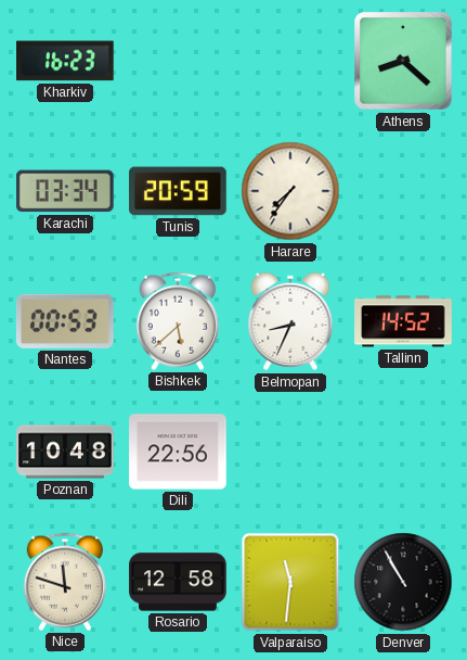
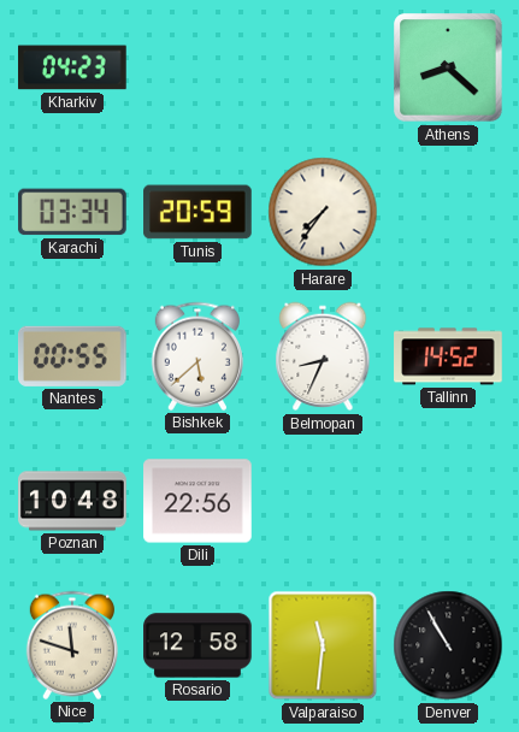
Kharkiv: 16:23 -> 04:23
Nantes: 00:53 -> 00:55
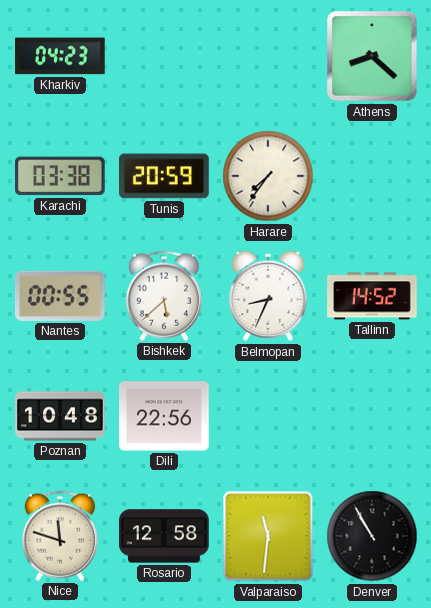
Karachi: 03:34 -> 03:38
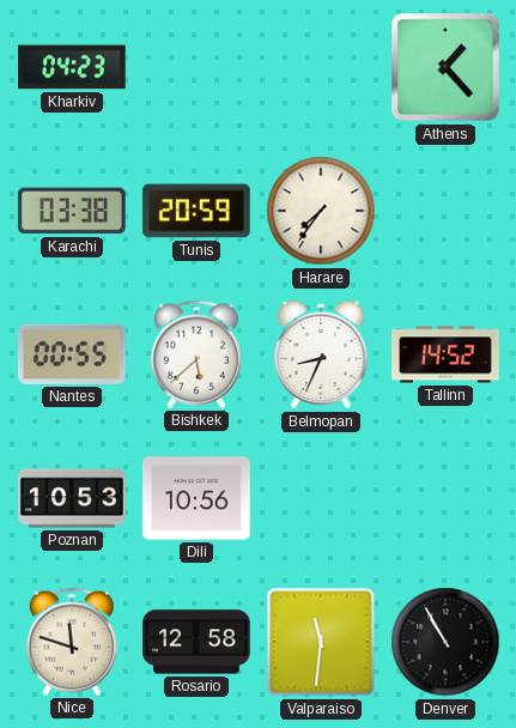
Athens: 8:22 -> 1:23
Poznan: 10:48 -> 10:53
Dili: 22:56 -> 10:56
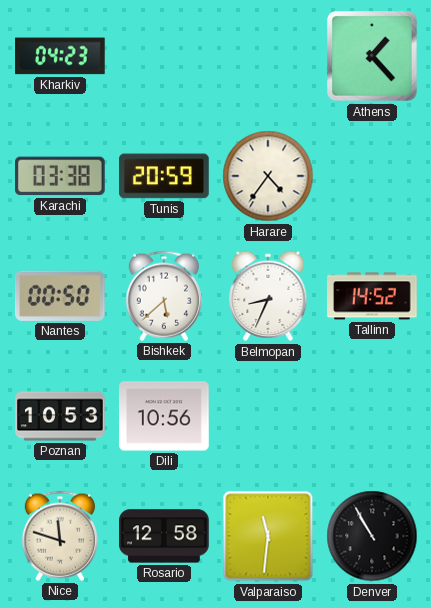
Harare: 7:36 -> 4:36
Nantes: 00:55 -> 00:50
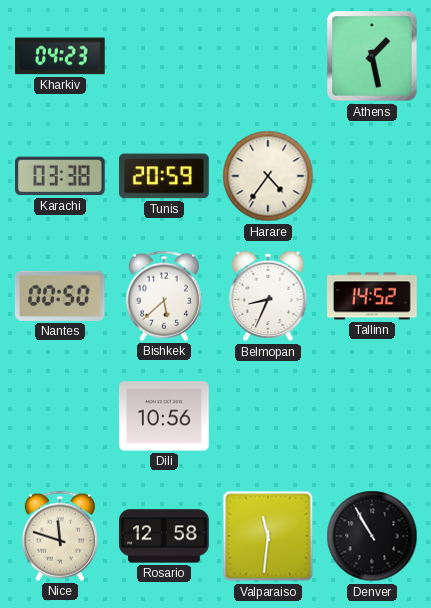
Athens: 1:23 -> 1:28
Poznan: 10:53 -> none
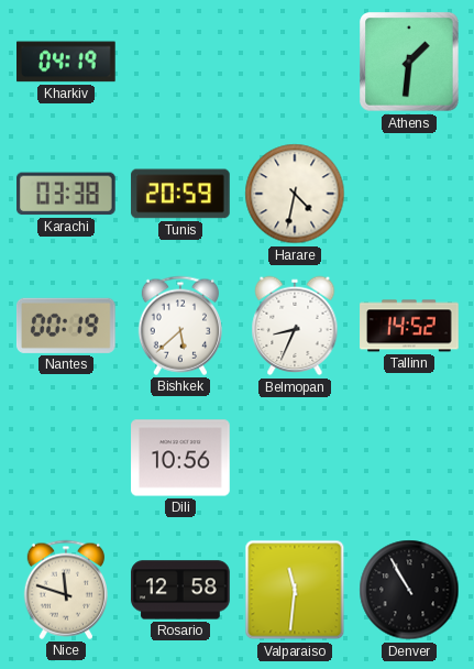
Kharkiv: 04:23 -> 04:19
Athens: 1:28 -> 1:31
Harare: 4:36 -> 4:32
Nantes: 00:50 -> 00:19
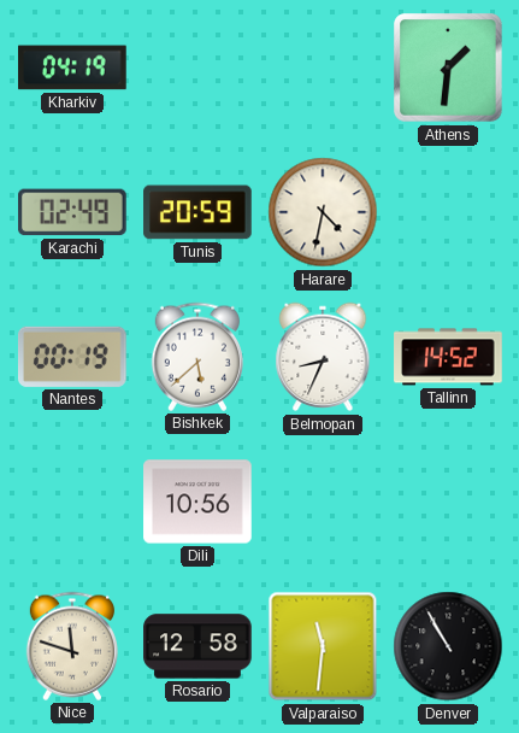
Karachi: 03:38 -> 02:49
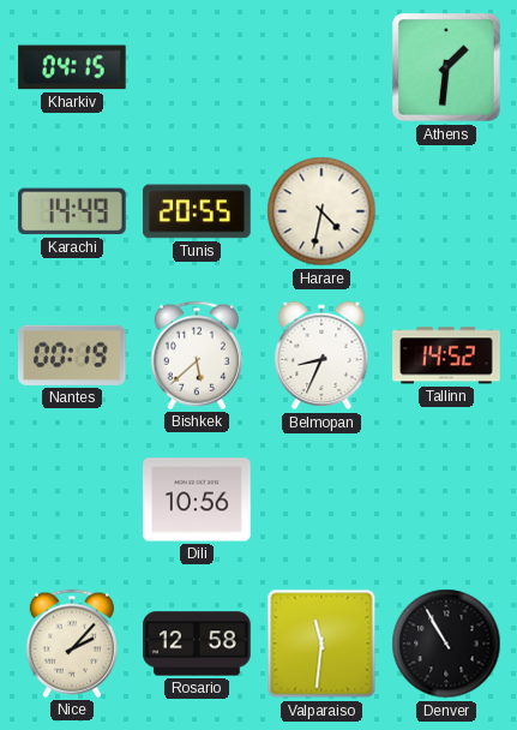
Kharkiv: 04:19 -> 04:15
Karachi: 02:49 -> 14:49
Tunis: 20:59 -> 20:55
Nice: 11:48 -> 2:07
